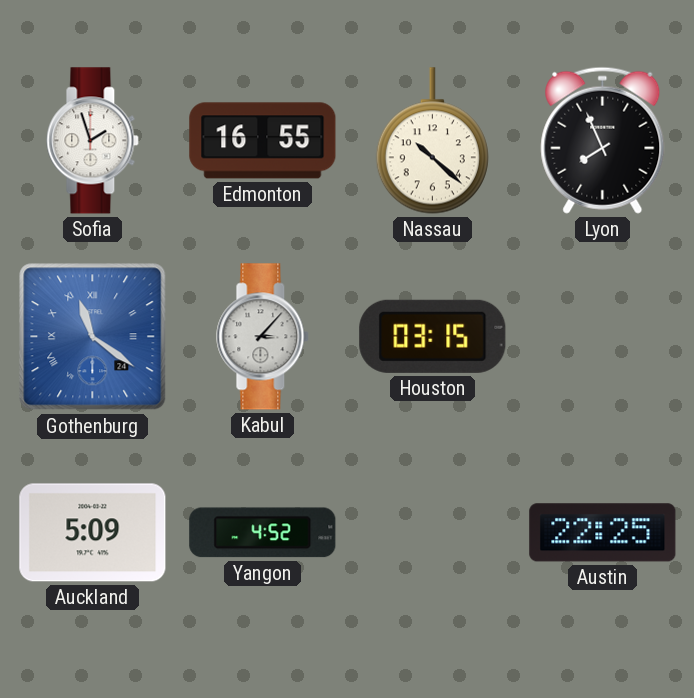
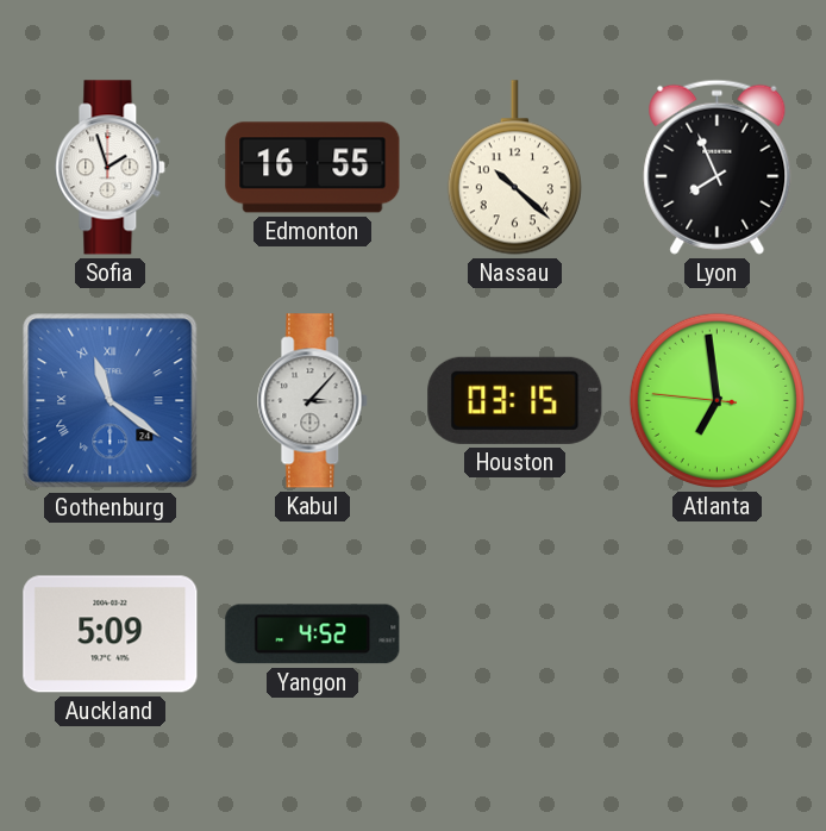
Atlanta: none -> 6:58
Austin: 22:25 -> none
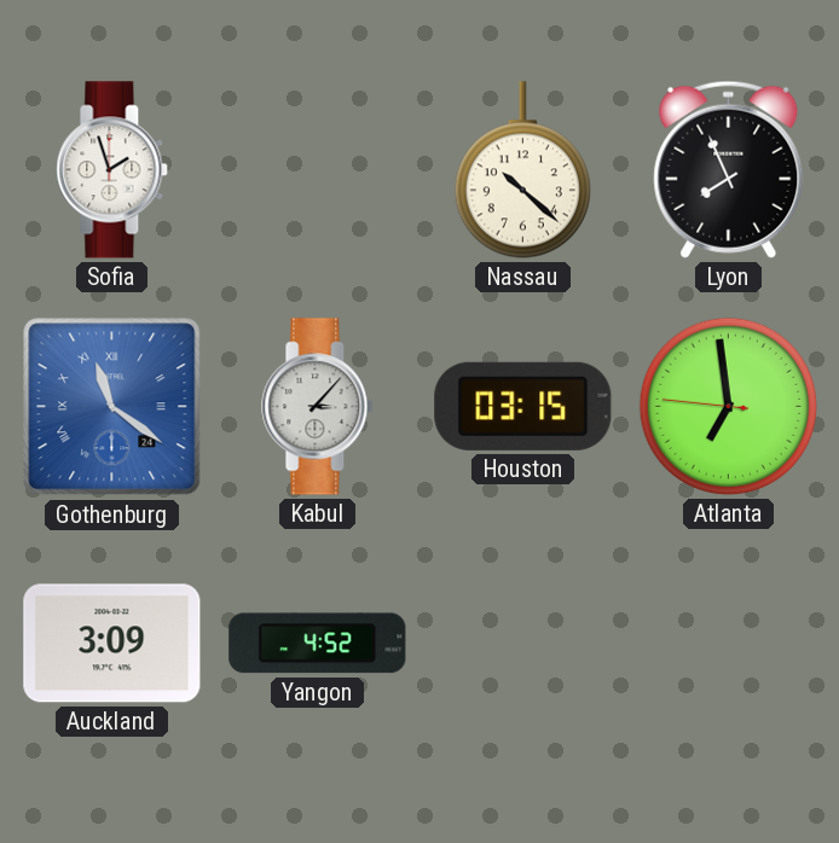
Edmonton: 16:55 -> none
Auckland: 5:09 -> 3:09
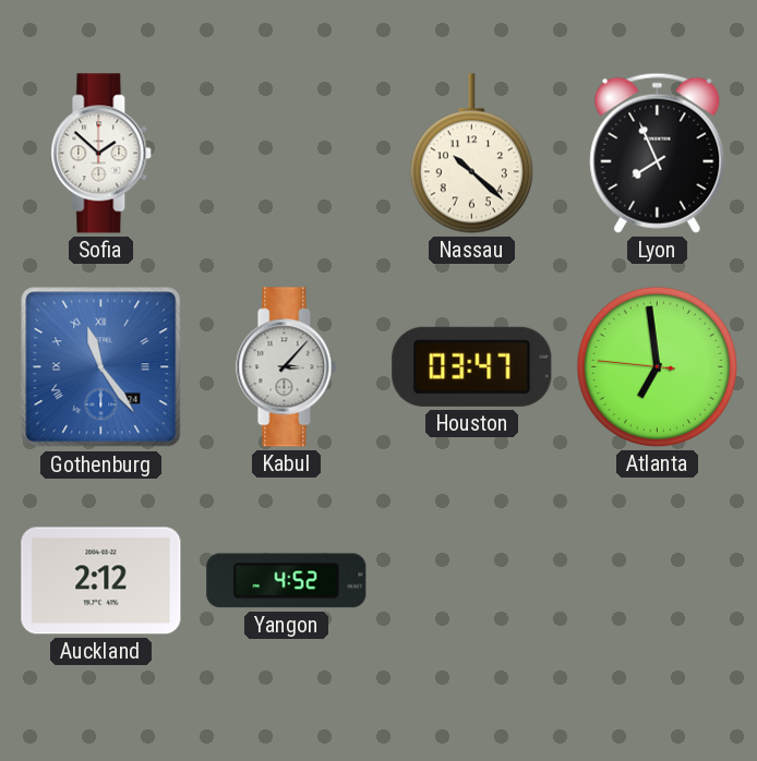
Sofia: 1:57 -> 1:52
Gothenburg: 11:21 -> 11:24
Houston: 03:15 -> 03:47
Auckland: 3:09 -> 2:12
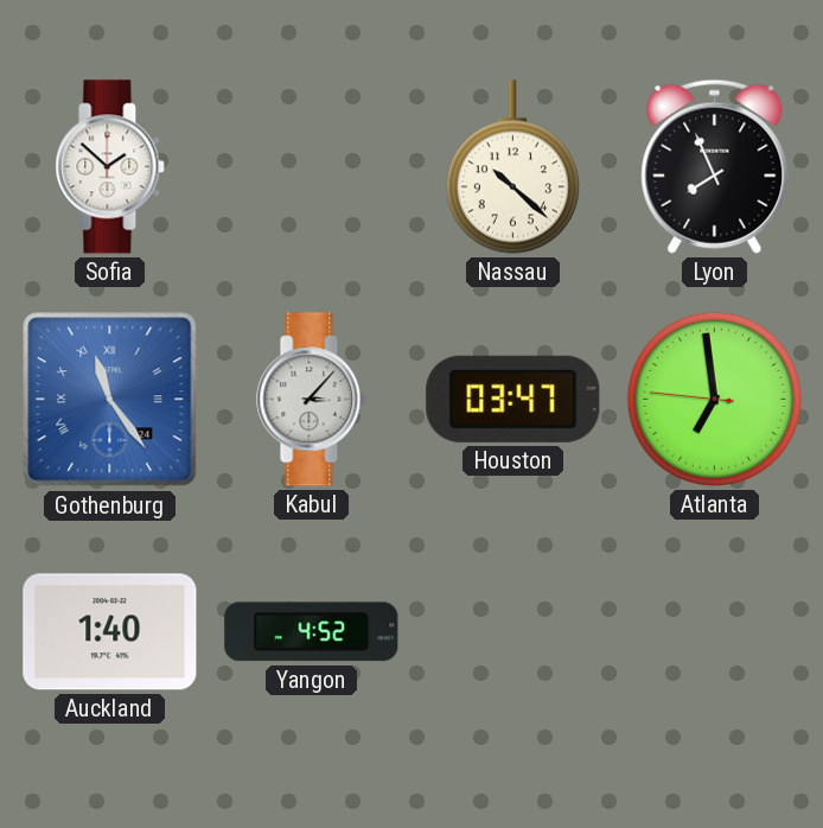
Auckland: 2:12 -> 1:40
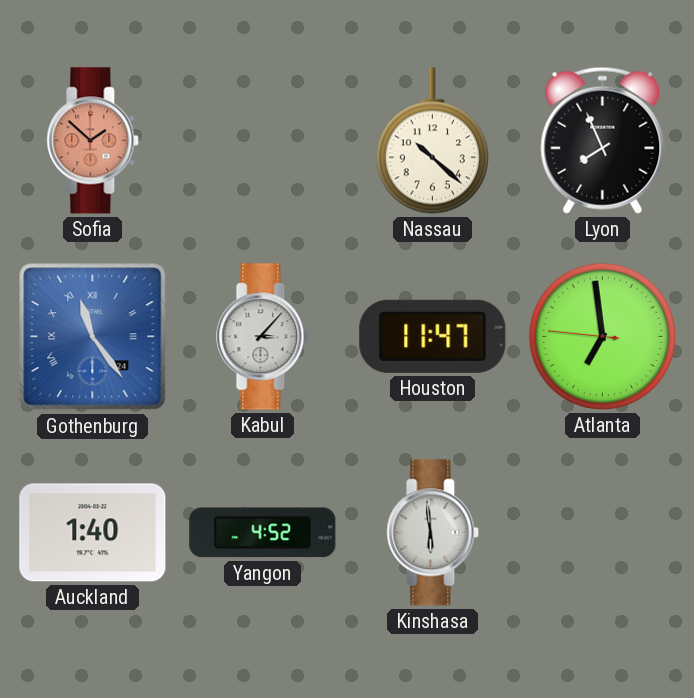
Sofia dial: white -> salmon
Houston: 03:47 -> 11:47
Kinshasa: none -> 5:59
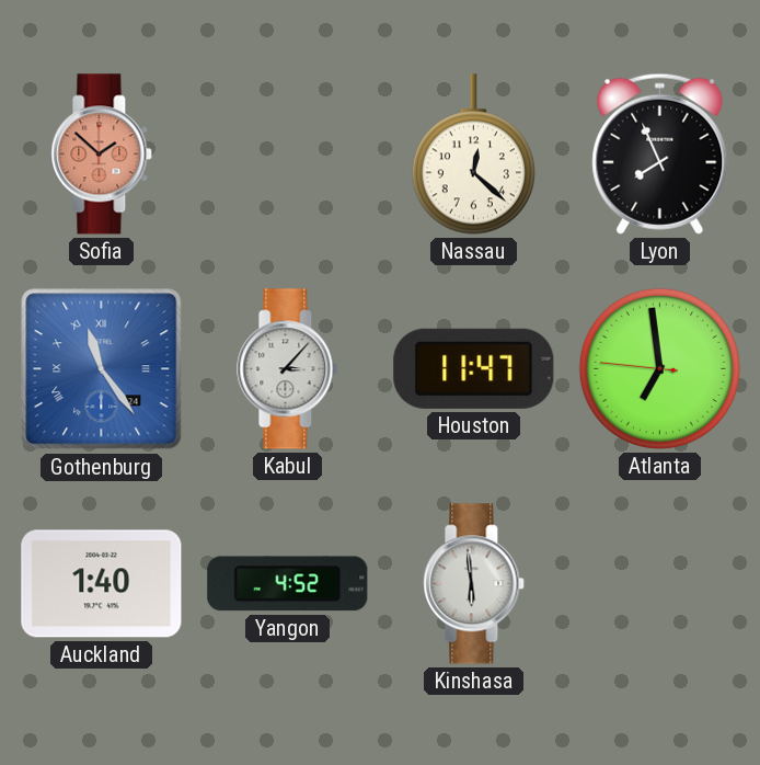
Nassau: 10:22 -> 12:22
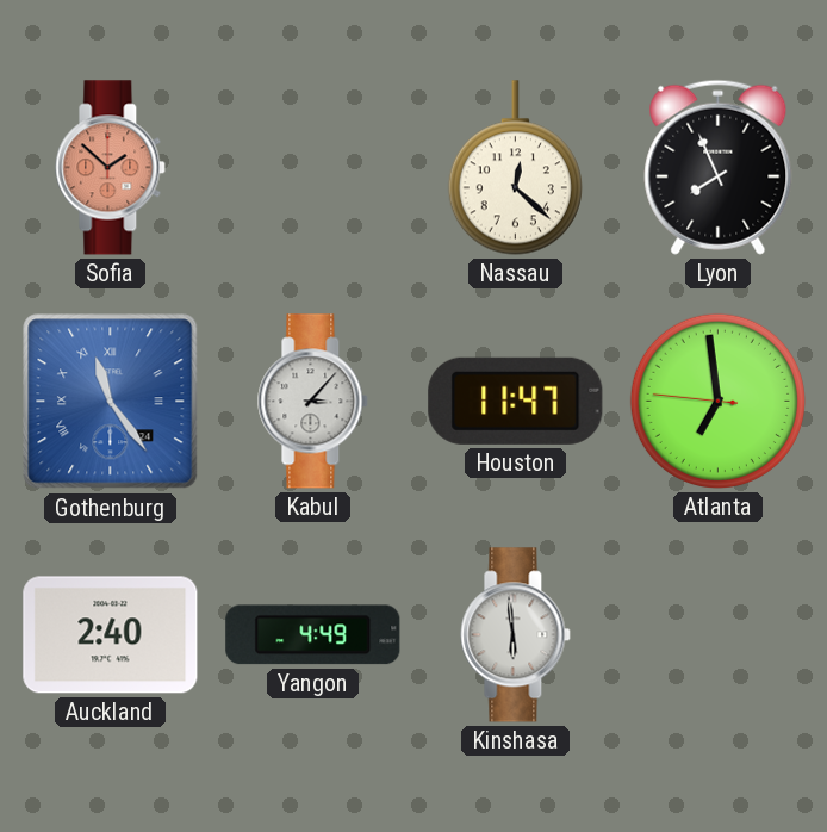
Auckland: 1:40 -> 2:40
Yangon: 4:52 -> 4:49
